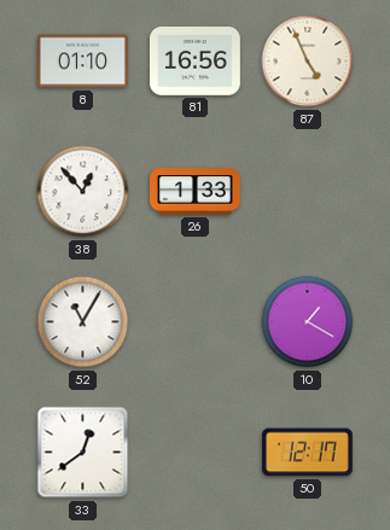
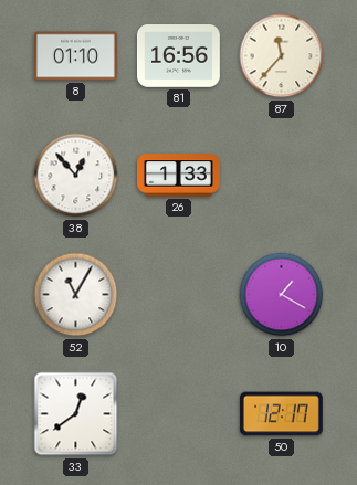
87: 4:56 -> 11:37
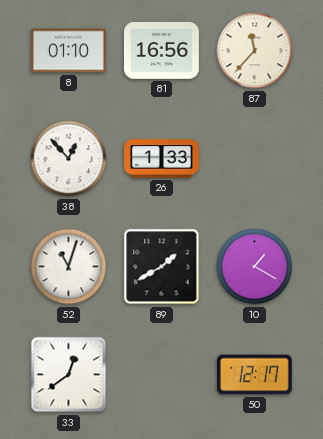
52: 11:05 -> 11:03
89: none -> 1:40
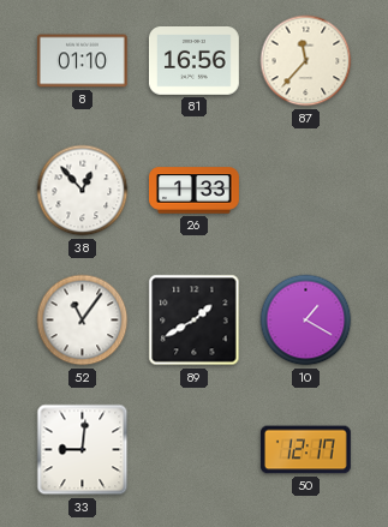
52: 11:03 -> 11:06
33: 12:39 -> 9:01
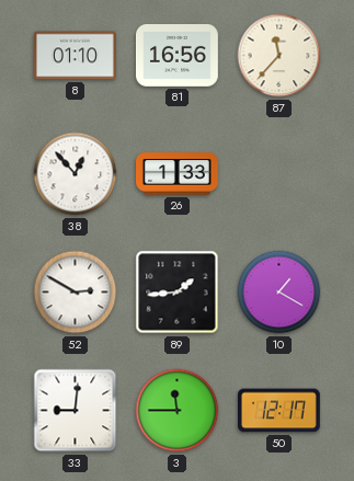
52: 11:06 -> 2:50
89: 1:40 -> 1:44
3: none -> 11:45
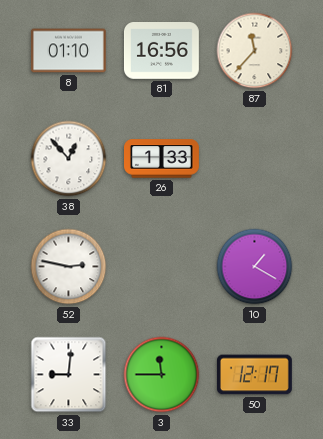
52: 2:50 -> 2:47
89: 1:44 -> none
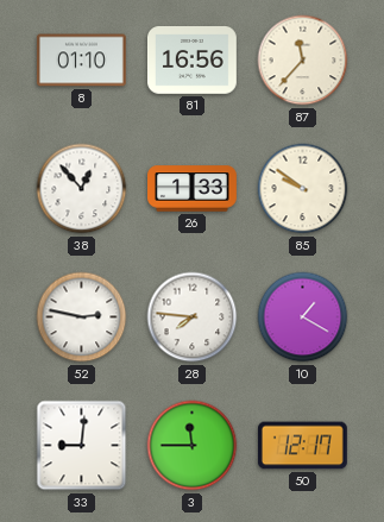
85: none -> 9:51
28: none -> 7:46
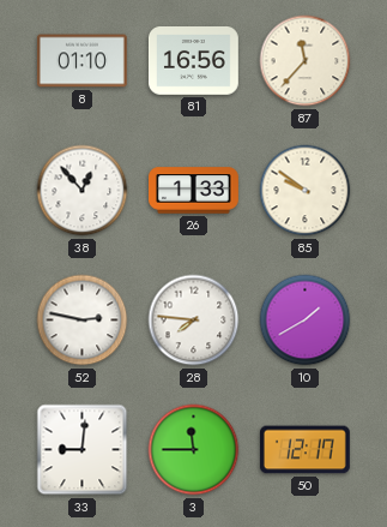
10: 1:20 -> 1:40
